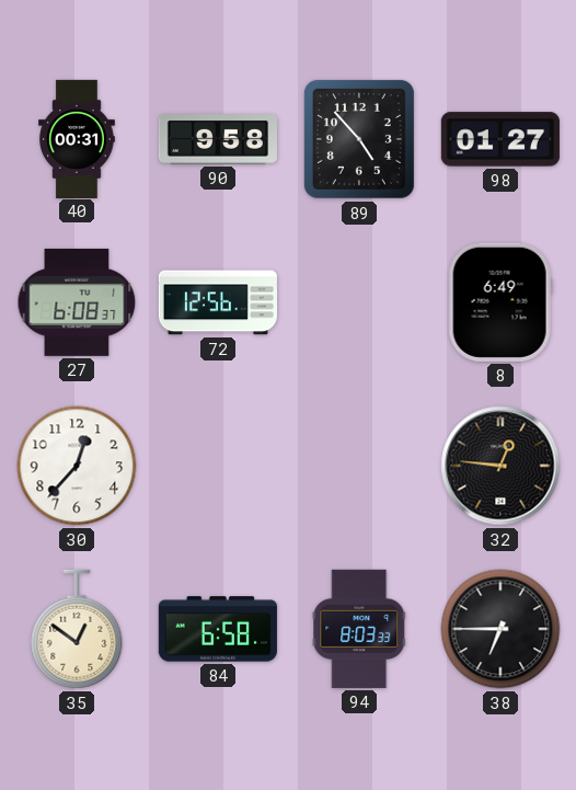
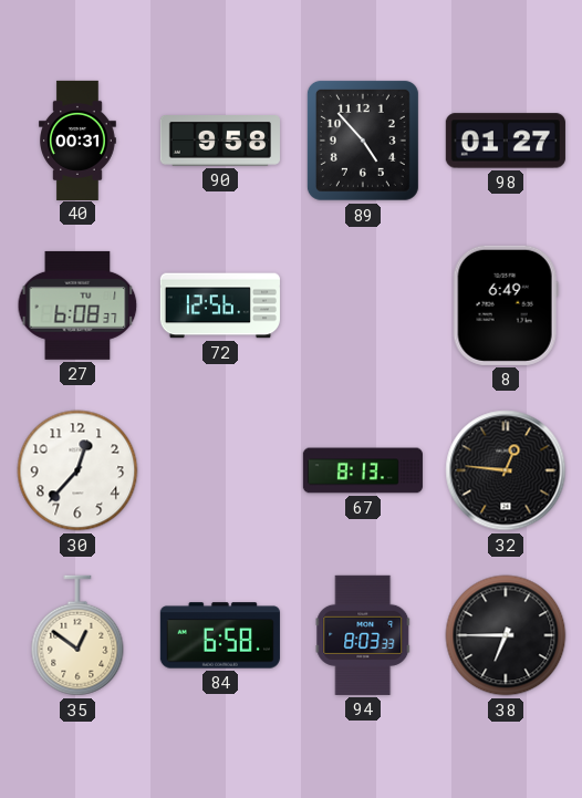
67: none -> 8:13
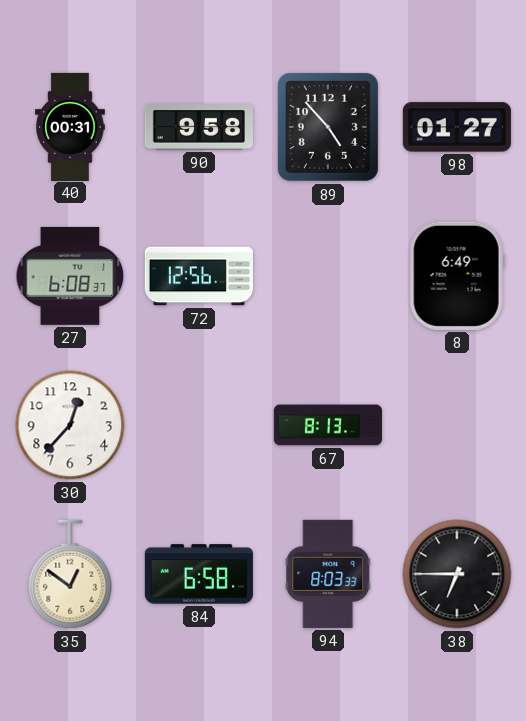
32: 12:46 -> none
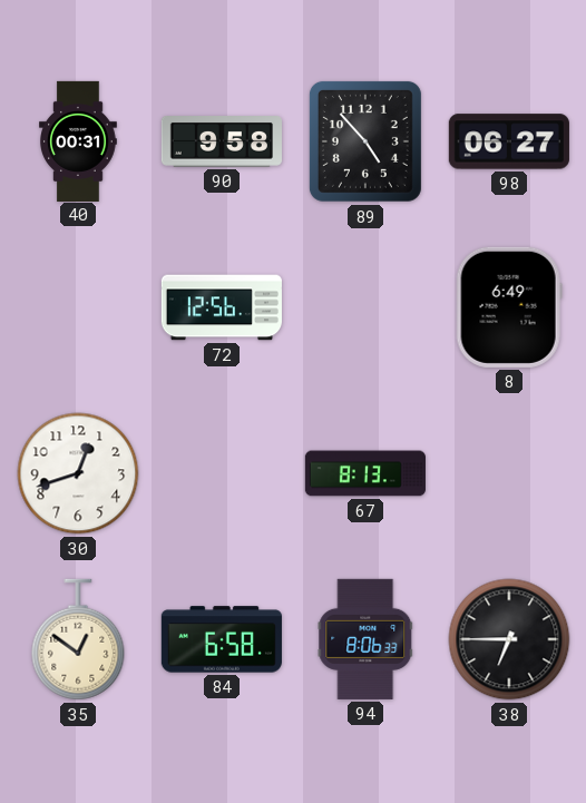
98: 01:27 -> 06:27
27: 6:08 -> none
30: 12:37 -> 12:42
94: 8:03 -> 8:06
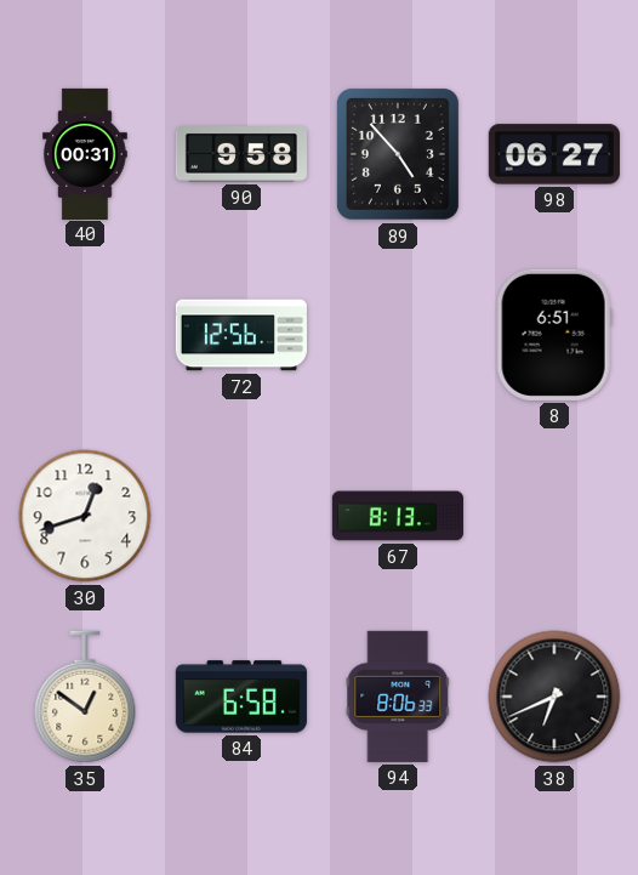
8: 6:49 -> 6:51
38: 6:45 -> 6:41
